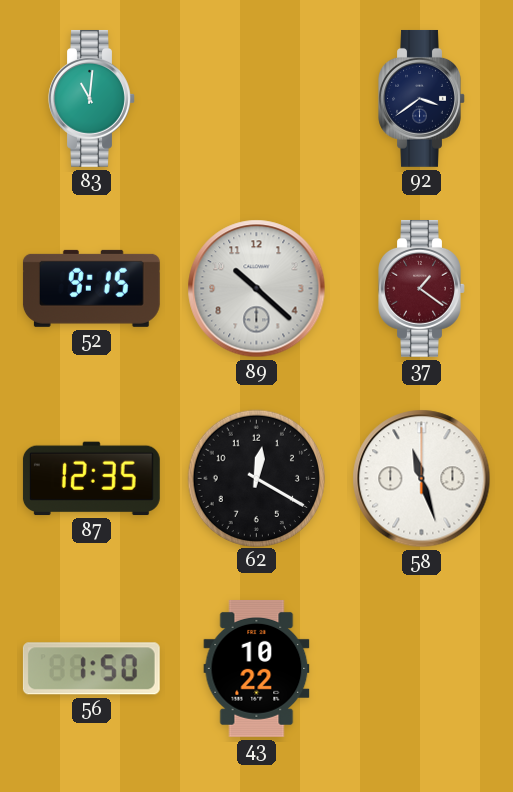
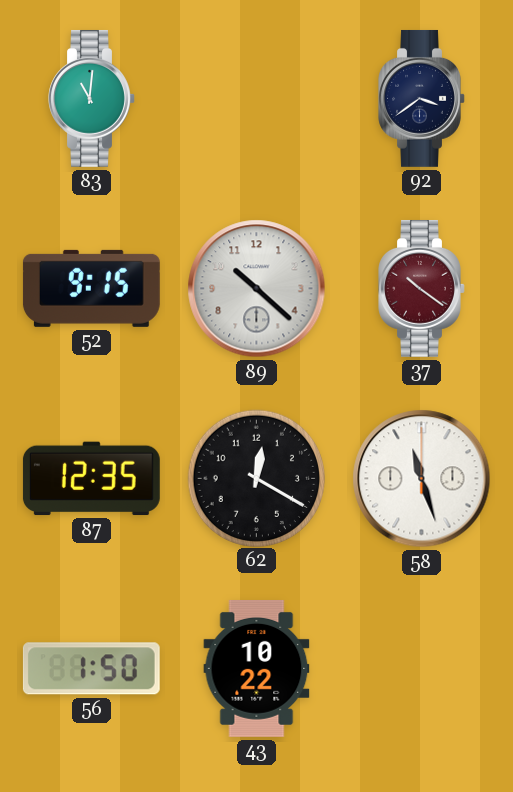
37: 1:21 -> 10:21
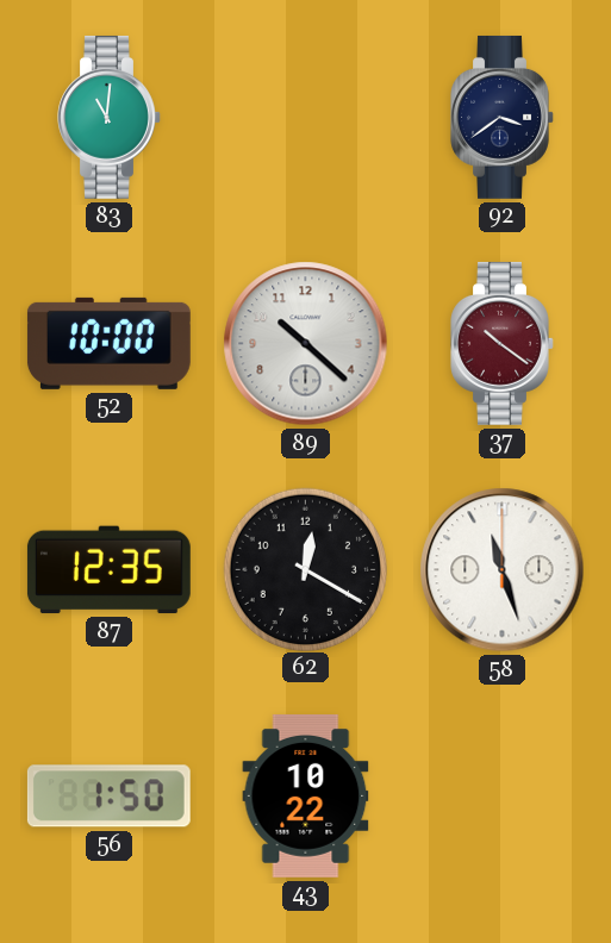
52: 9:15 -> 10:00
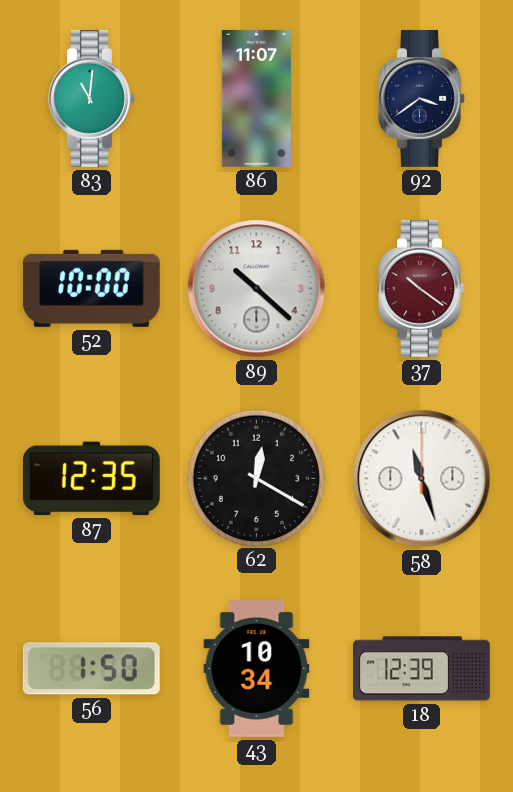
86: none -> 11:07
43: 10:22 -> 10:34
18: none -> 12:39
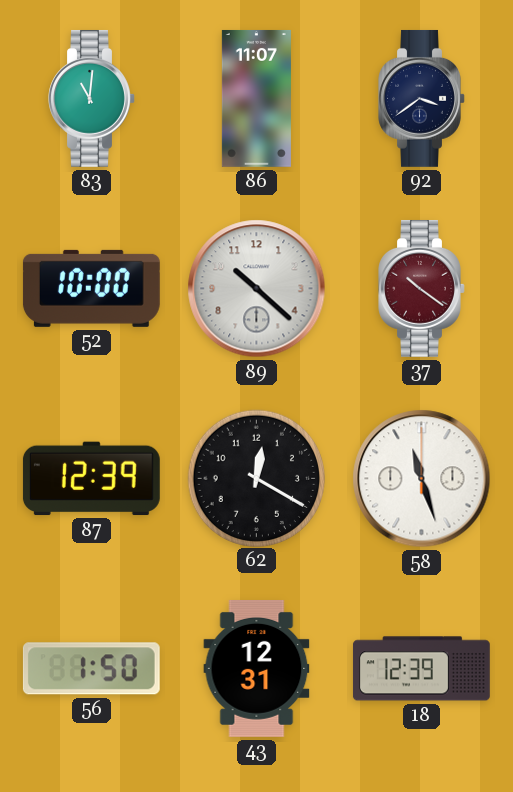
87: 12:35 -> 12:39
43: 10:34 -> 12:31
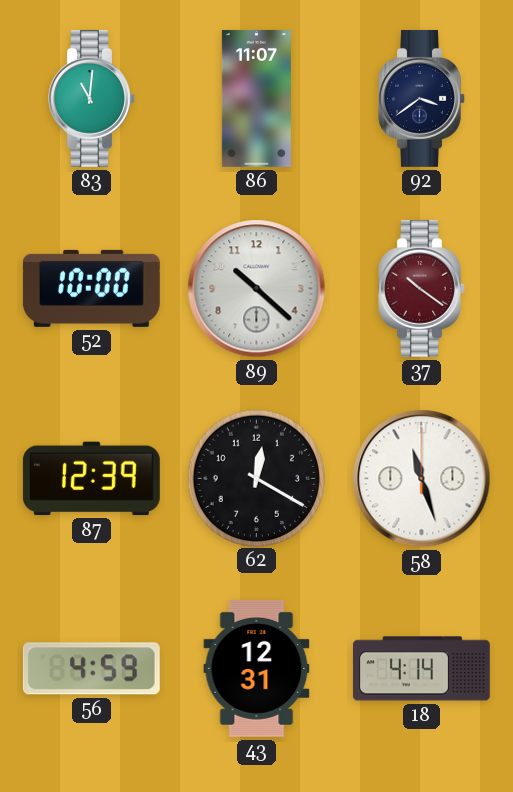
56: 1:50 -> 4:59
18: 12:39 -> 4:14
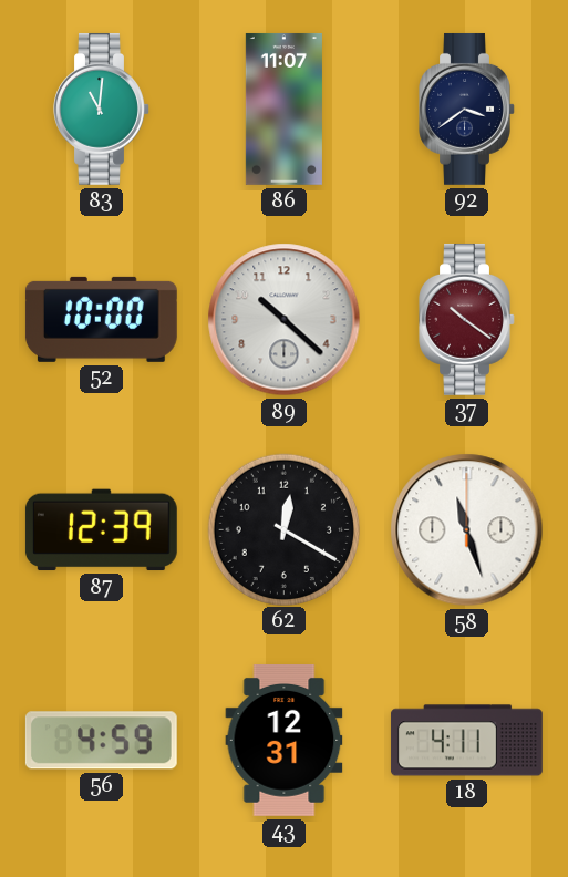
18: 4:14 -> 4:11
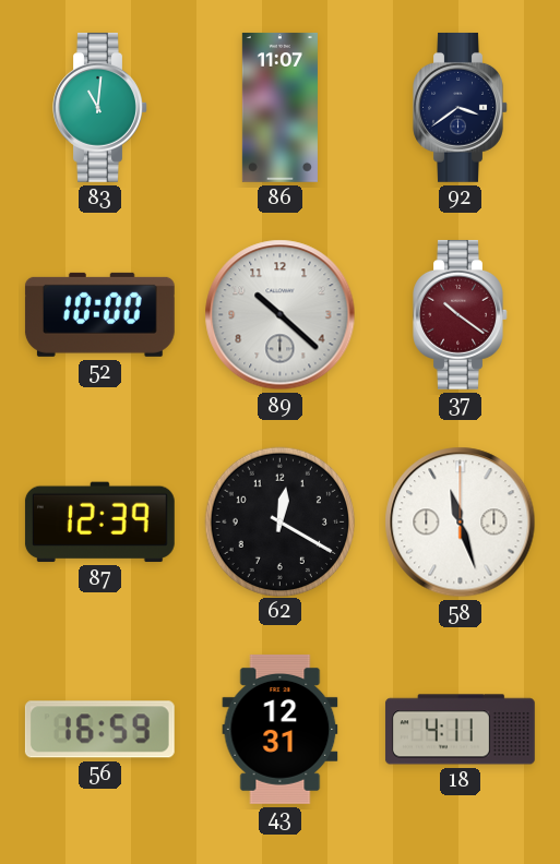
56: 4:59 -> 16:59
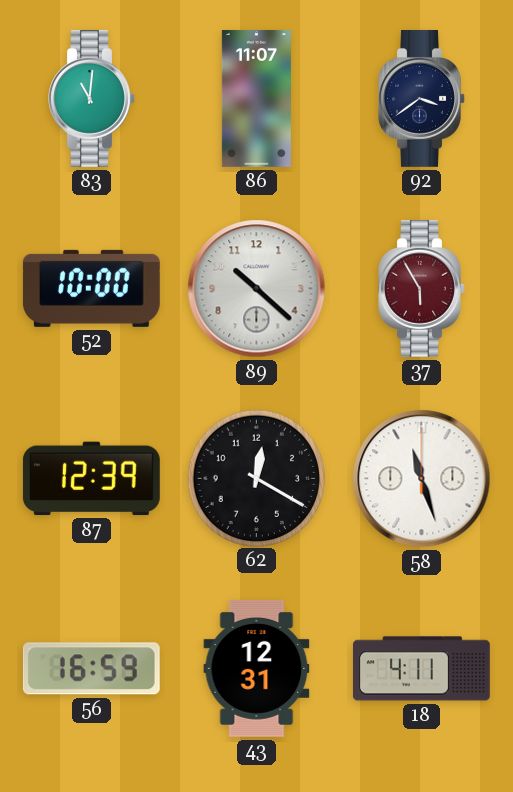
37: 10:21 -> 5:55
